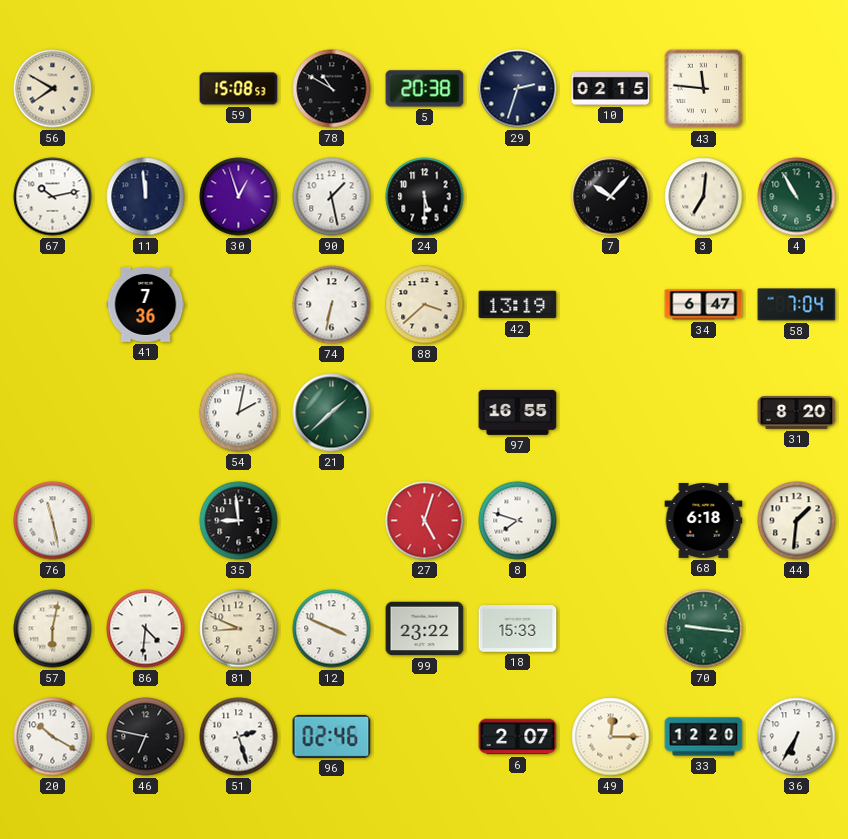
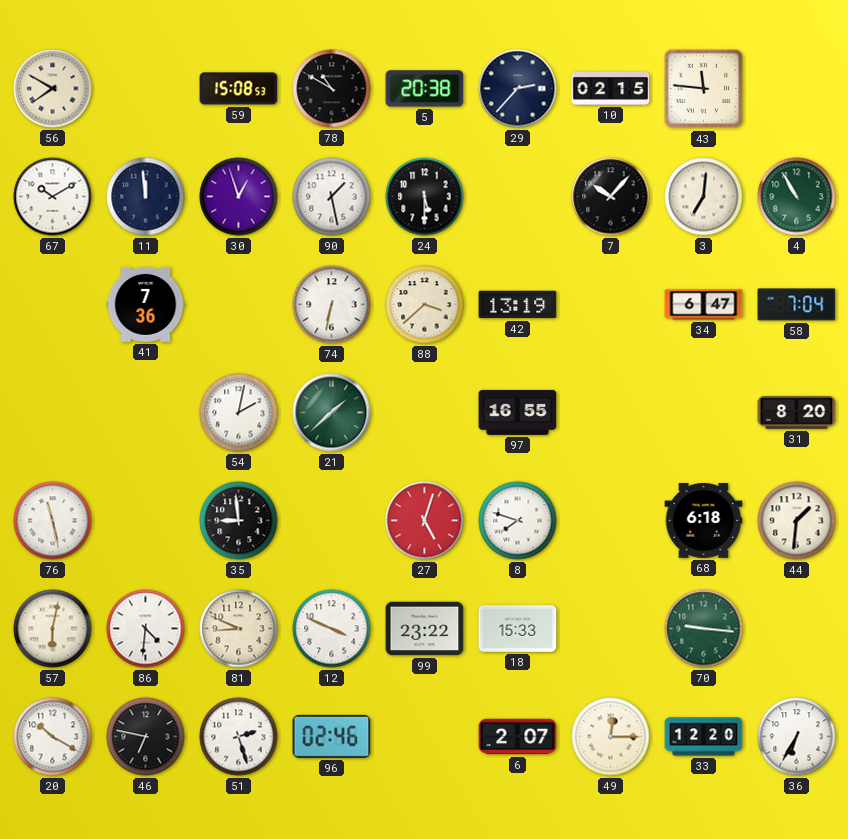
29: 2:33 -> 2:37
67: 10:13 -> 10:10
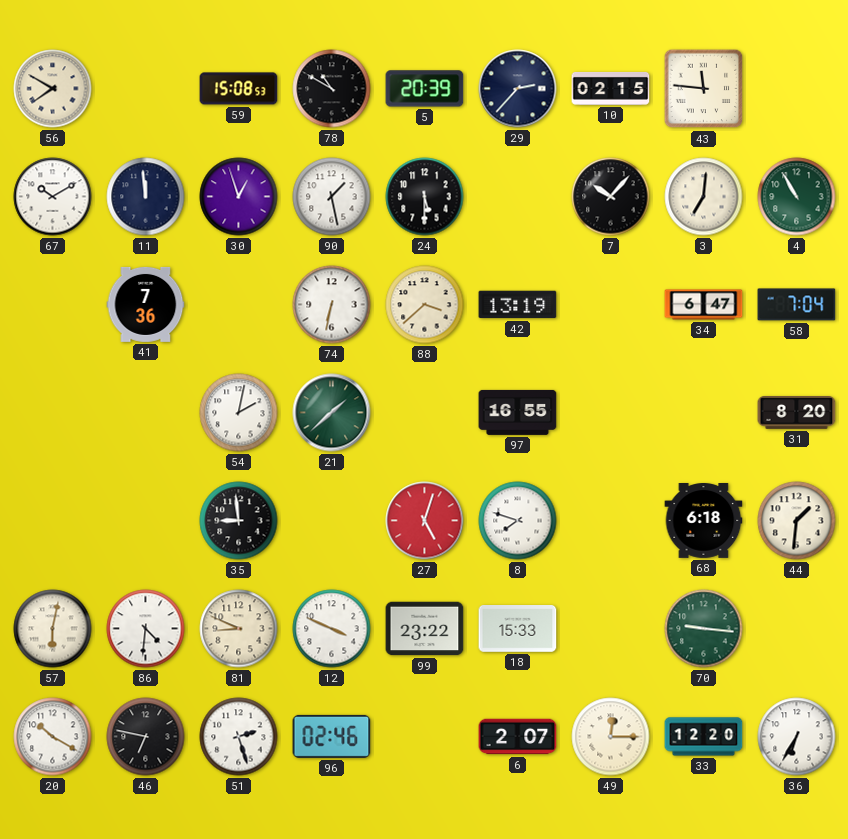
5: 20:38 -> 20:39
76: 11:28 -> none
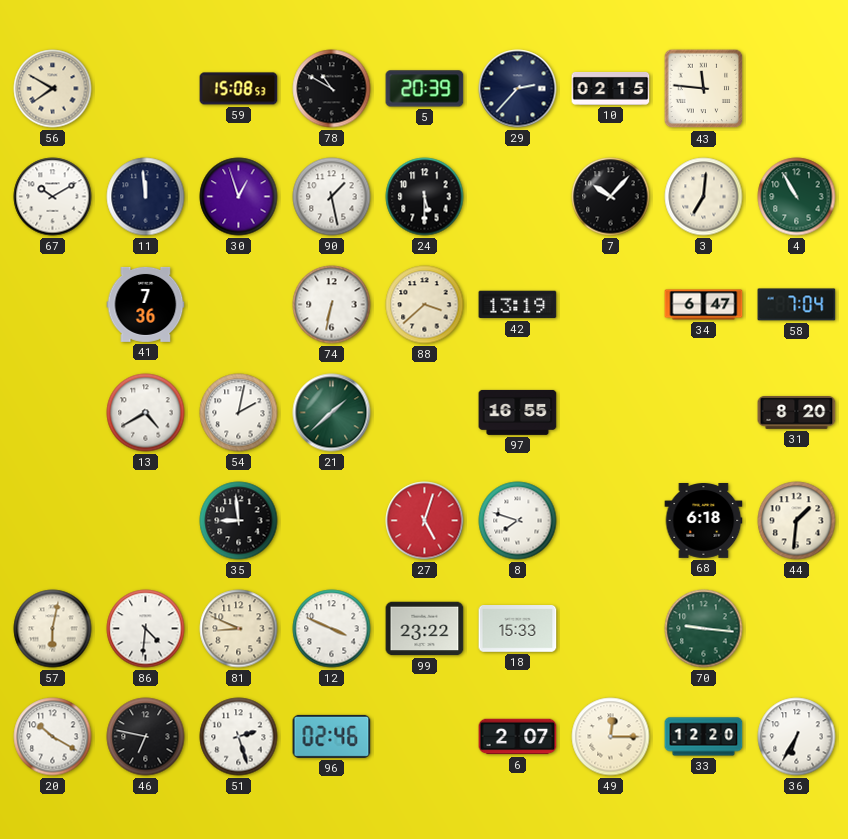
13: none -> 4:40
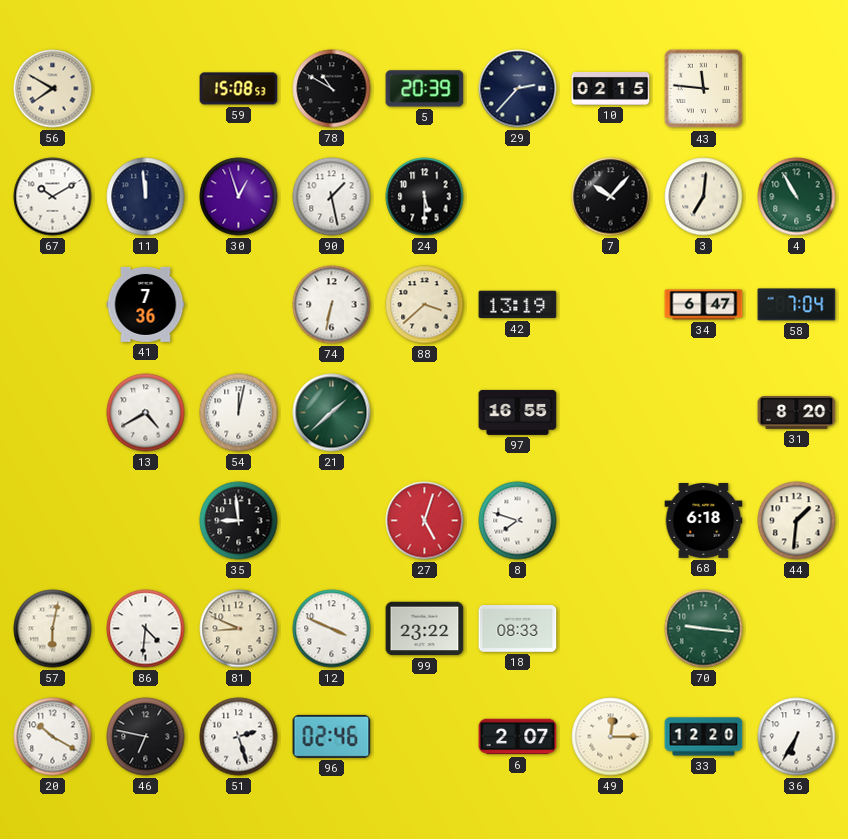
54: 2:02 -> 12:02
18: 15:33 -> 08:33
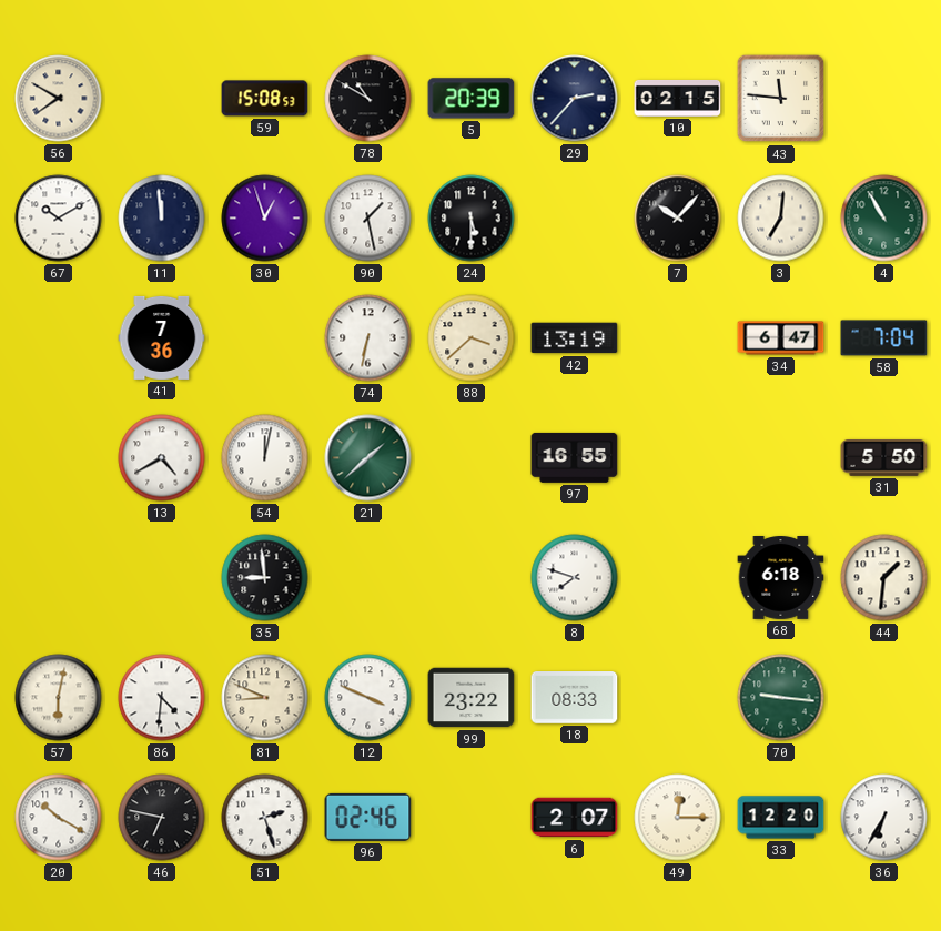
31: 8:20 -> 5:50
27: 5:03 -> none
